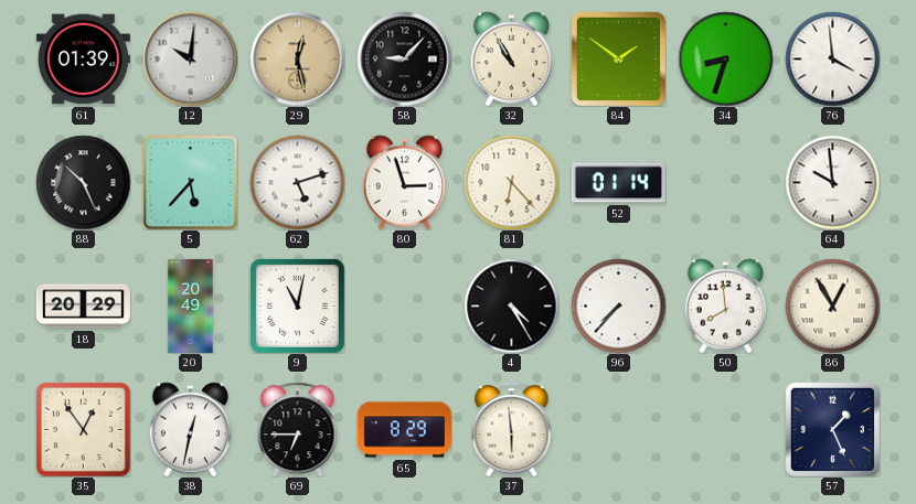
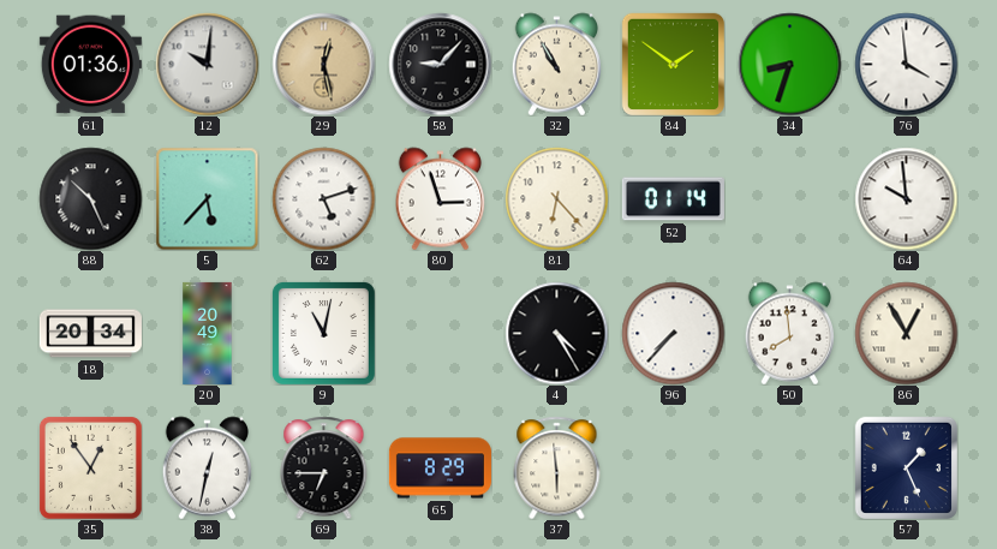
61: 01:39 -> 01:36
18: 20:29 -> 20:34
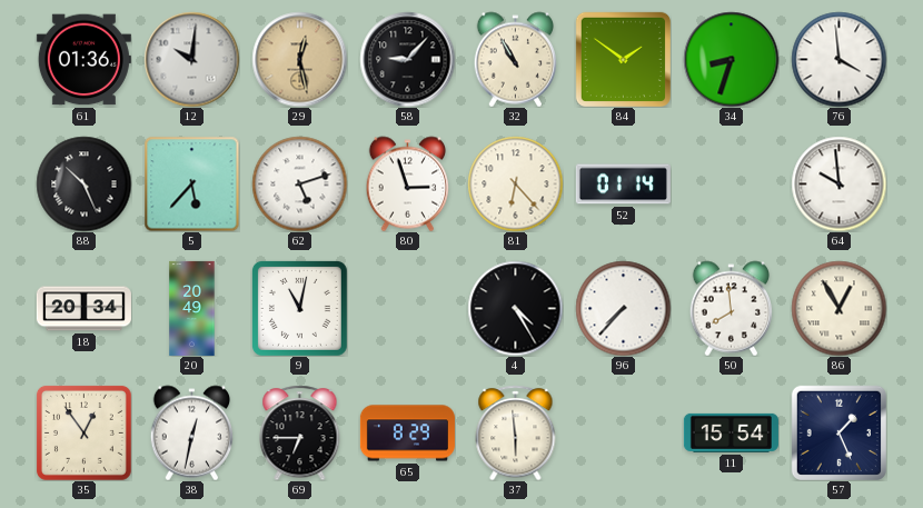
11: none -> 15:54
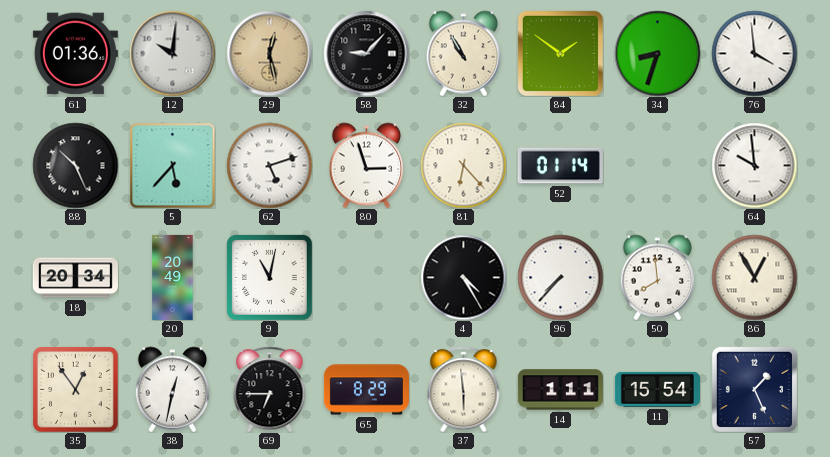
14: none -> 1:11
